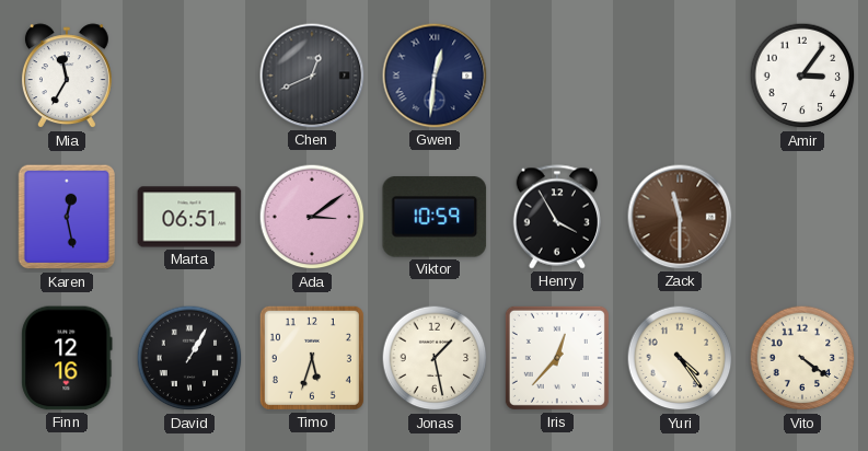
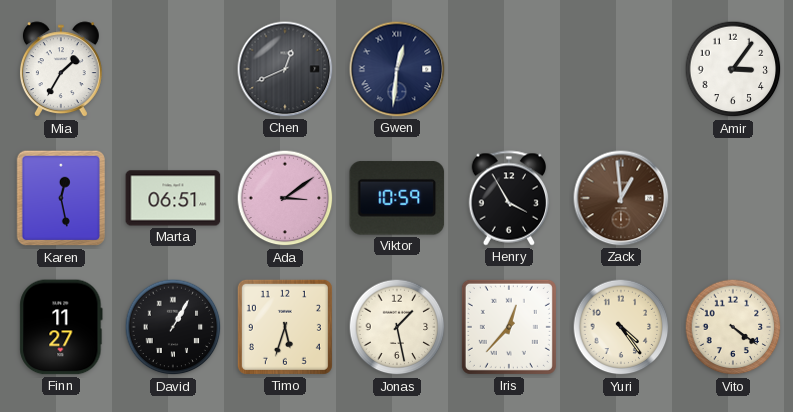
Mia: 11:35 -> 1:35
Zack: 11:30 -> 12:59
Finn: 12:16 -> 11:27
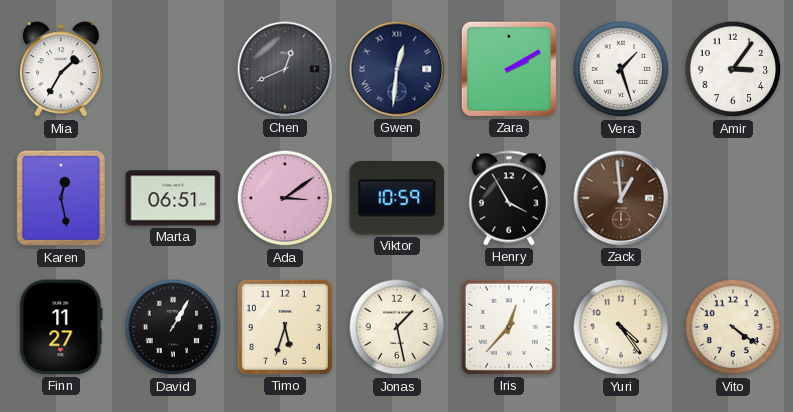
Zara: none -> 2:10
Vera: none -> 1:27
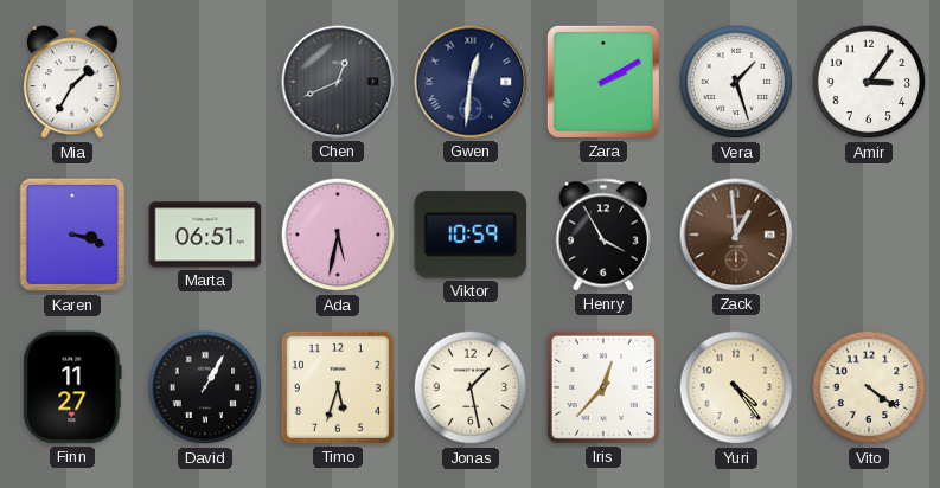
Karen: 12:28 -> 3:18
Ada: 3:09 -> 5:32
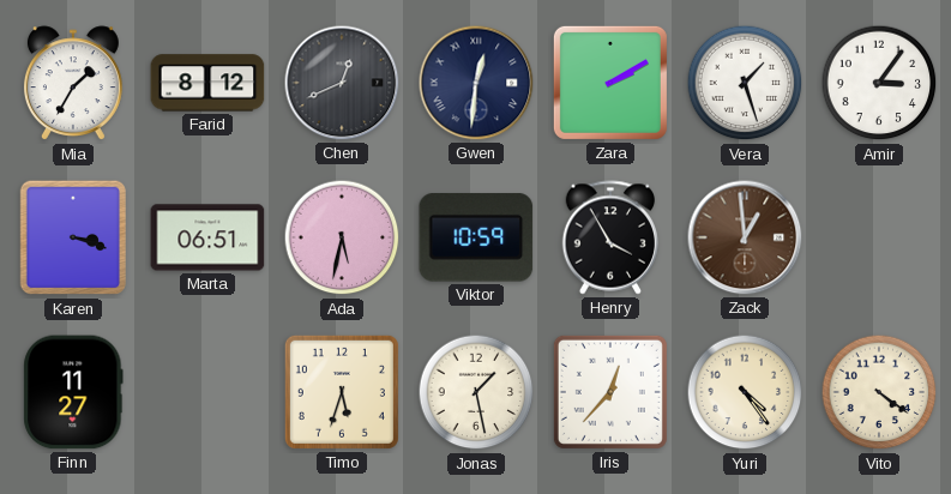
Farid: none -> 8:12
David: 1:05 -> none
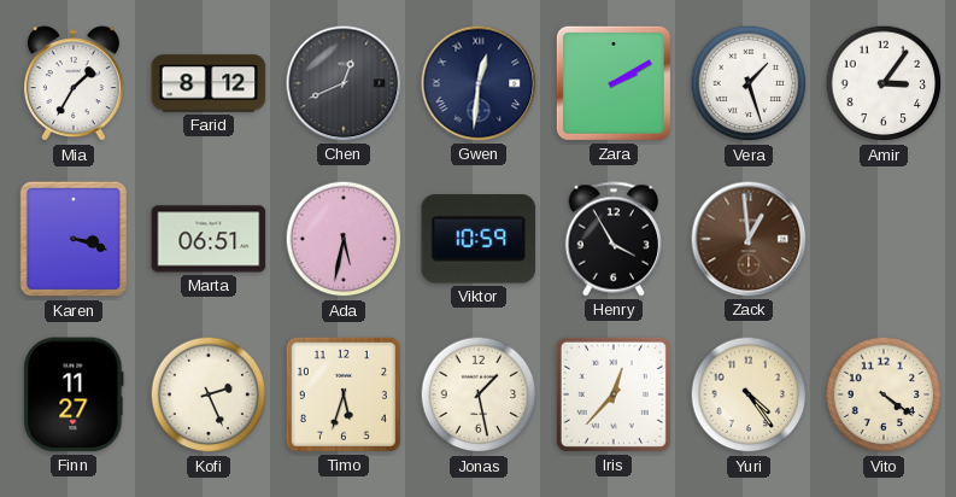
Kofi: none -> 2:26
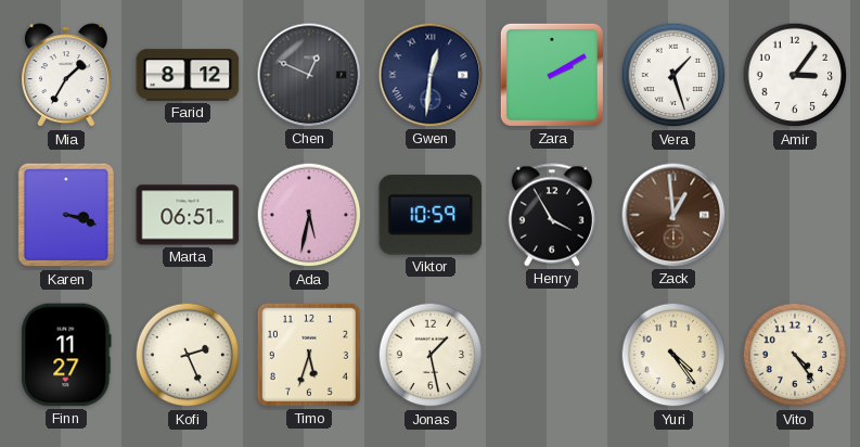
Chen: 12:41 -> 12:49
Iris: 12:37 -> none
Vito: 4:21 -> 4:24
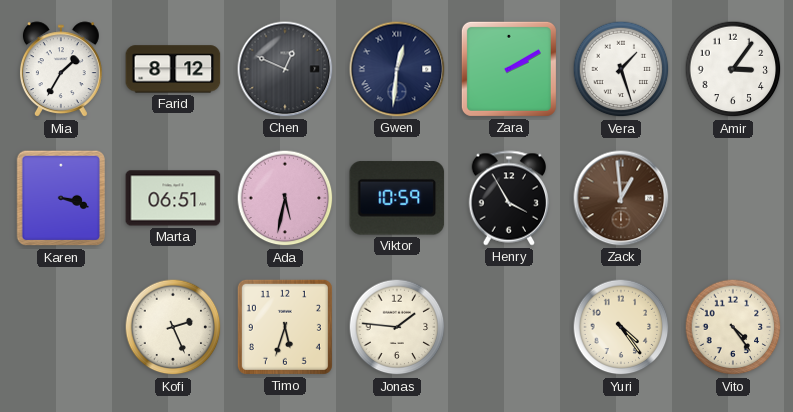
Finn: 11:27 -> none
Jonas: 1:28 -> 1:46
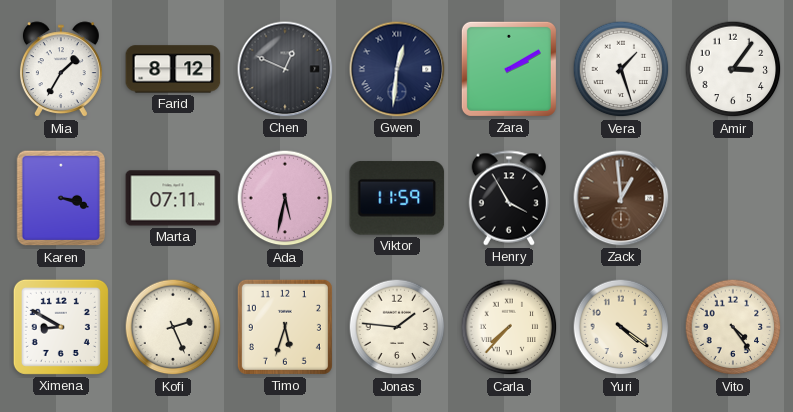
Marta: 06:51 -> 07:11
Viktor: 10:59 -> 11:59
Ximena: none -> 8:50
Carla: none -> 7:37
Yuri: 4:24 -> 4:21
